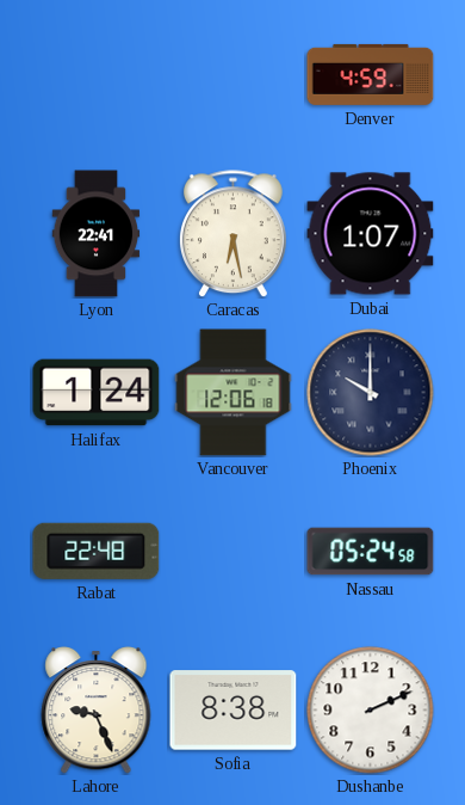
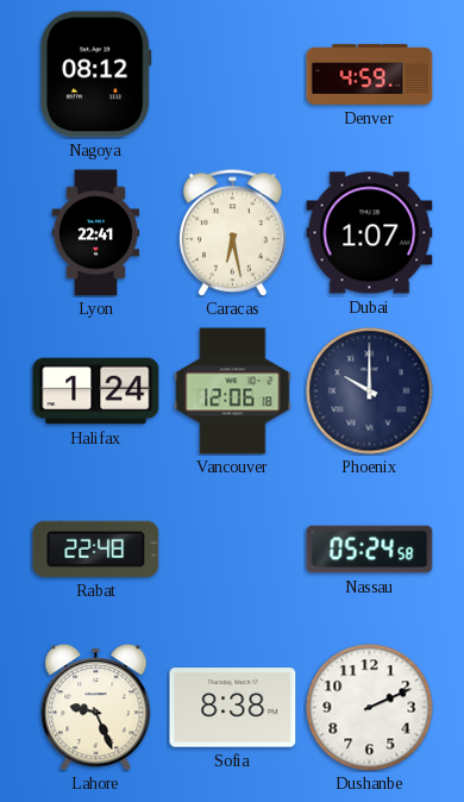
Nagoya: none -> 08:12
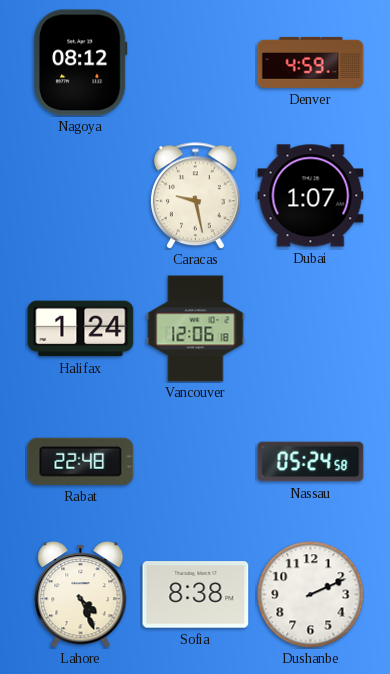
Lyon: 22:41 -> none
Caracas: 6:28 -> 9:28
Phoenix: 10:00 -> none
Lahore: 9:26 -> 4:26
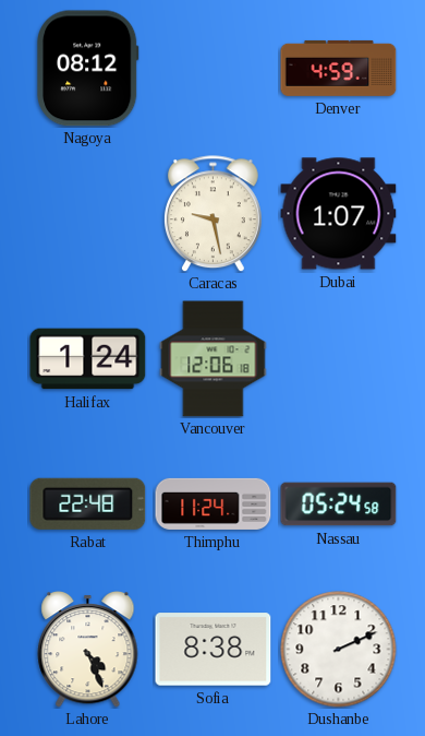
Thimphu: none -> 11:24
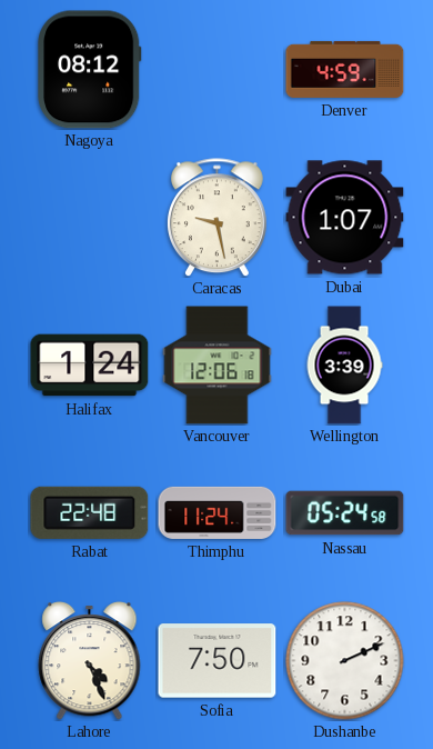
Wellington: none -> 3:39
Sofia: 8:38 -> 7:50
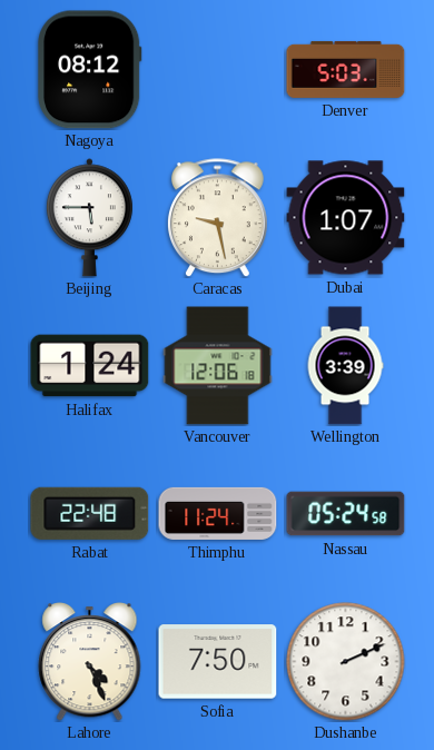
Denver: 4:59 -> 5:03
Beijing: none -> 5:45
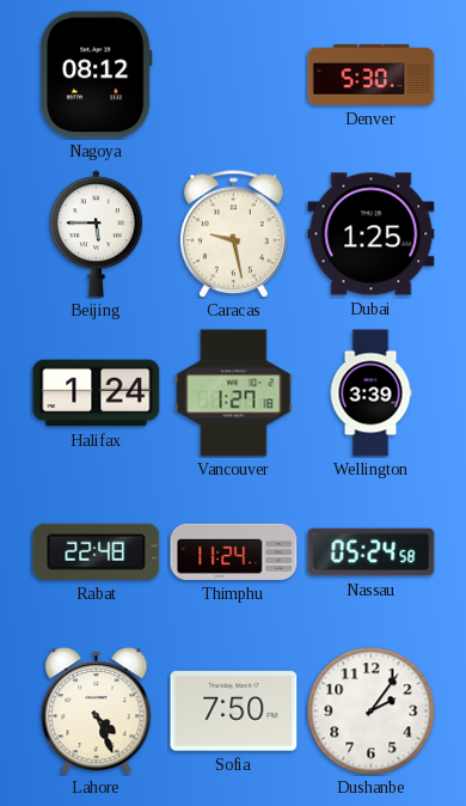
Denver: 5:03 -> 5:30
Dubai: 1:07 -> 1:25
Vancouver: 12:06 -> 1:27
Dushanbe: 2:11 -> 2:06
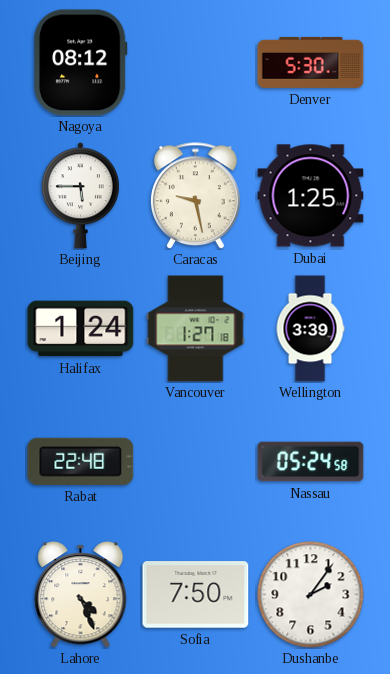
Thimphu: 11:24 -> none
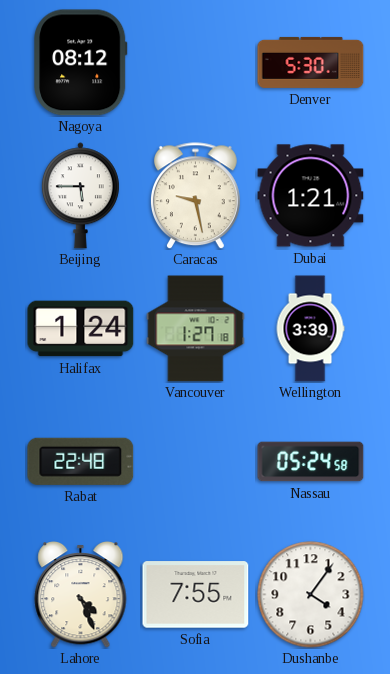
Dubai: 1:25 -> 1:21
Sofia: 7:50 -> 7:55
Dushanbe: 2:06 -> 4:06
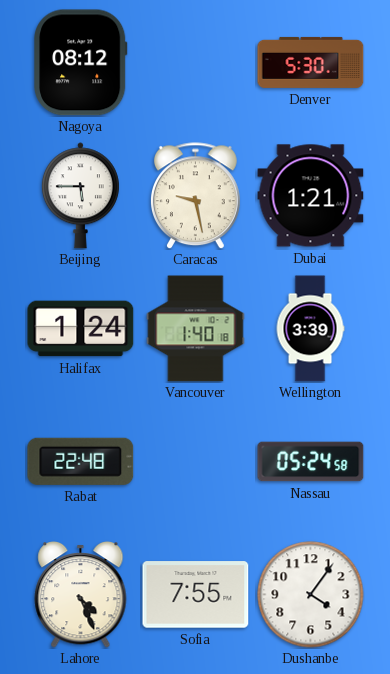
Vancouver: 1:27 -> 1:40
